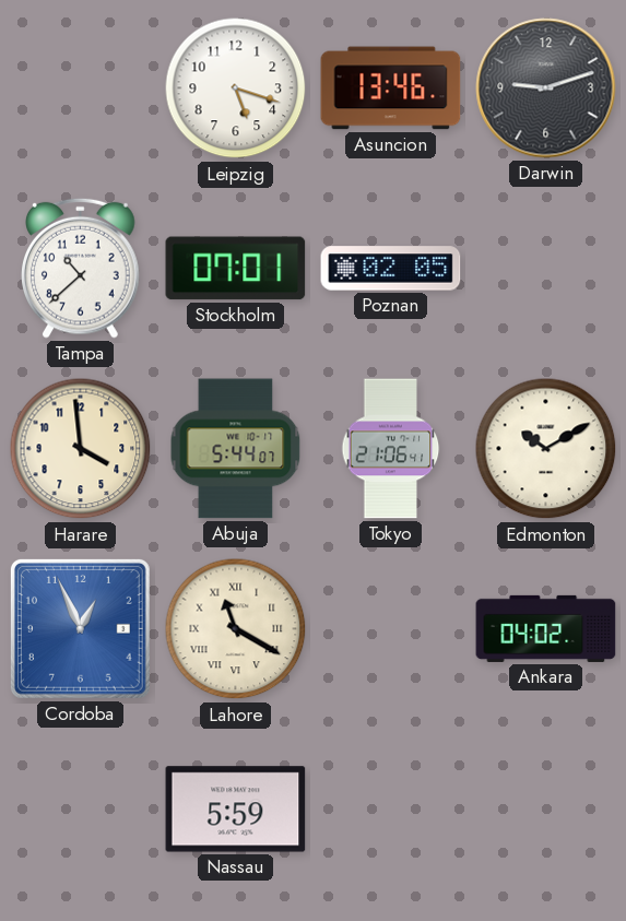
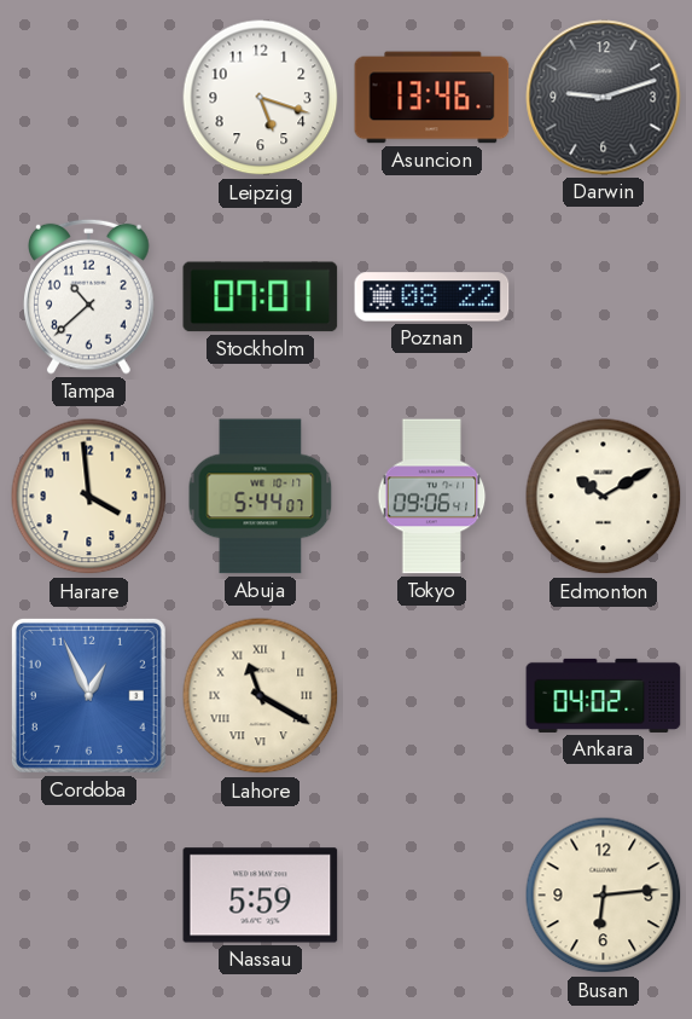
Poznan: 02:05 -> 08:22
Tokyo: 21:06 -> 09:06
Busan: none -> 6:14
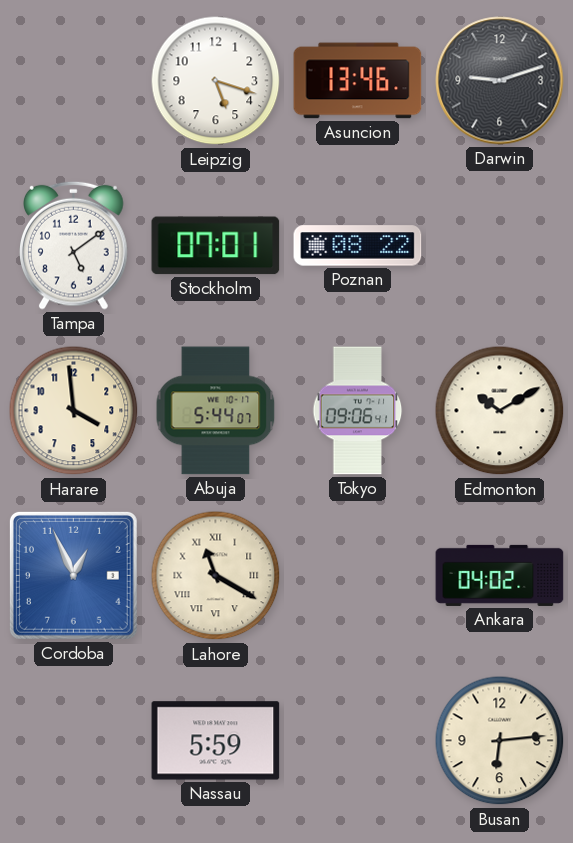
Tampa: 10:38 -> 5:09
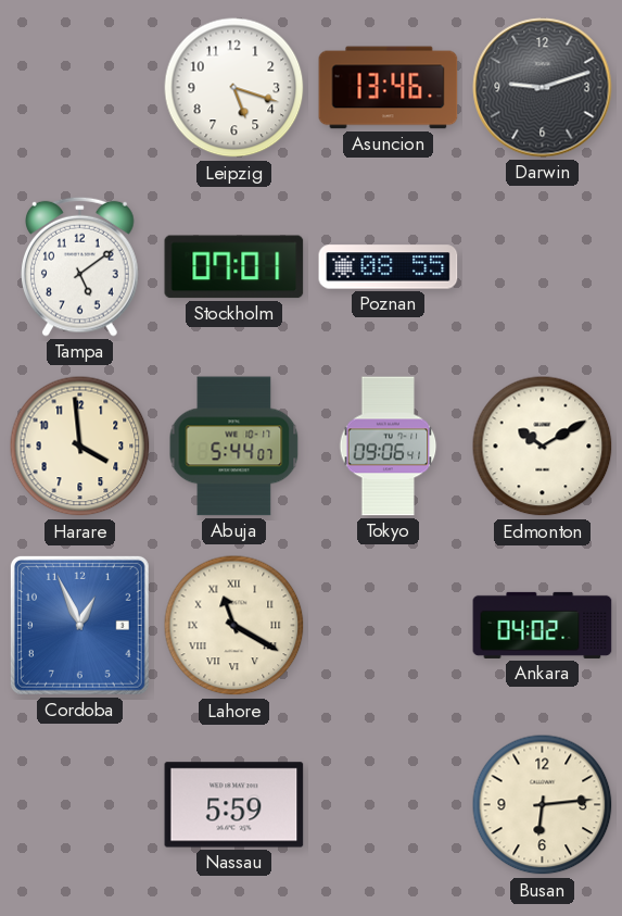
Poznan: 08:22 -> 08:55
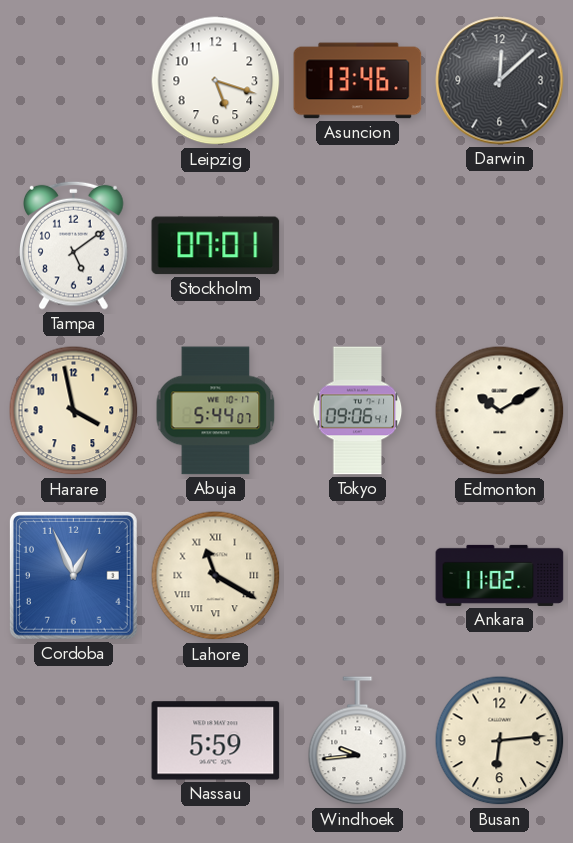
Darwin: 9:12 -> 12:08
Poznan: 08:55 -> none
Harare: 3:59 -> 3:58
Ankara: 04:02 -> 11:02
Windhoek: none -> 9:44
